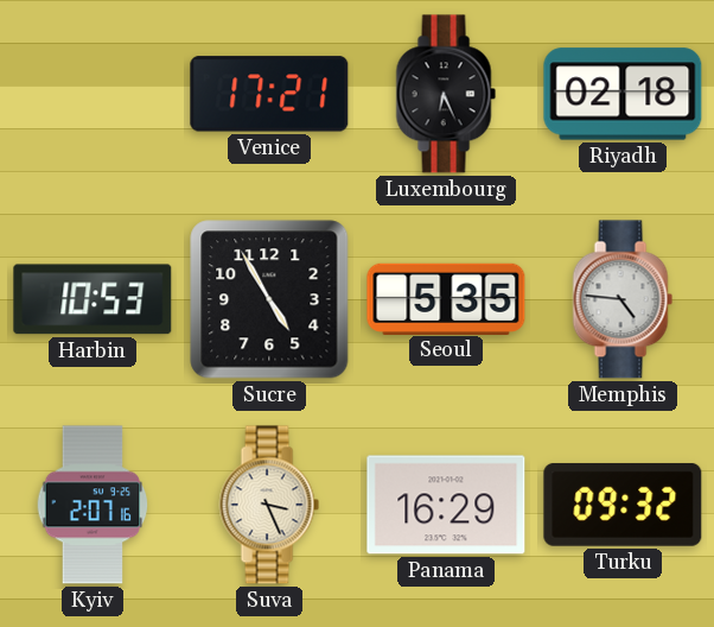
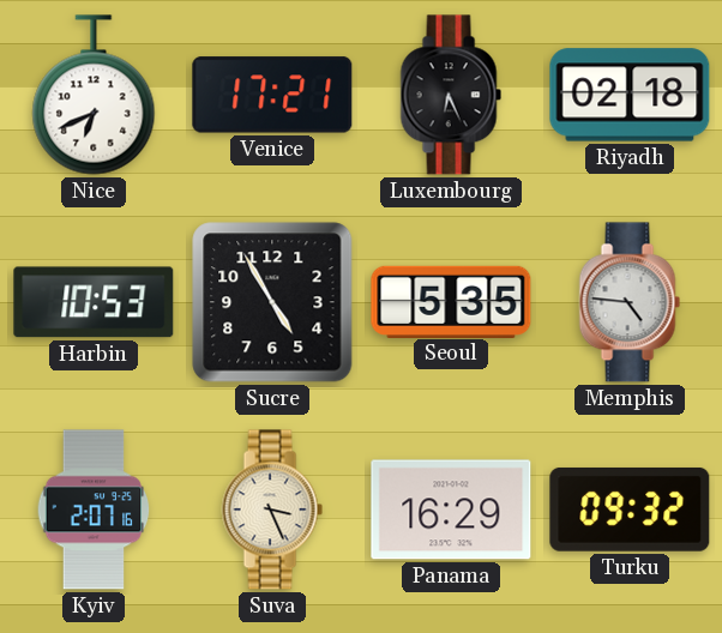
Nice: none -> 6:41
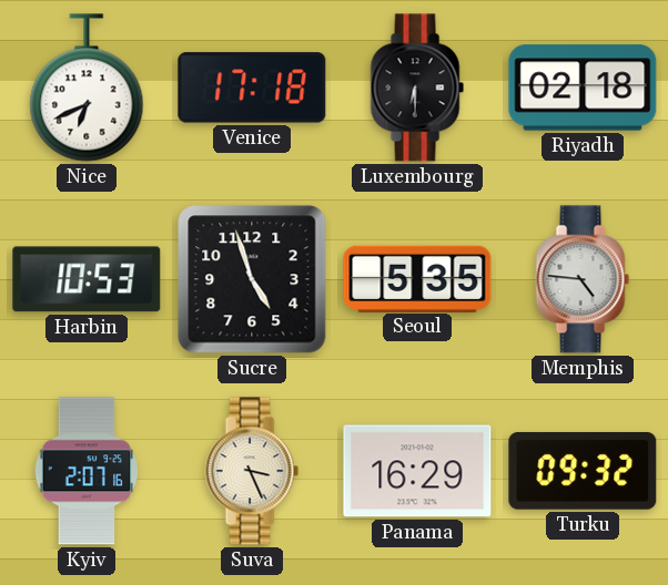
Venice: 17:21 -> 17:18
Luxembourg: 6:26 -> 6:30
Sucre: 4:55 -> 4:57
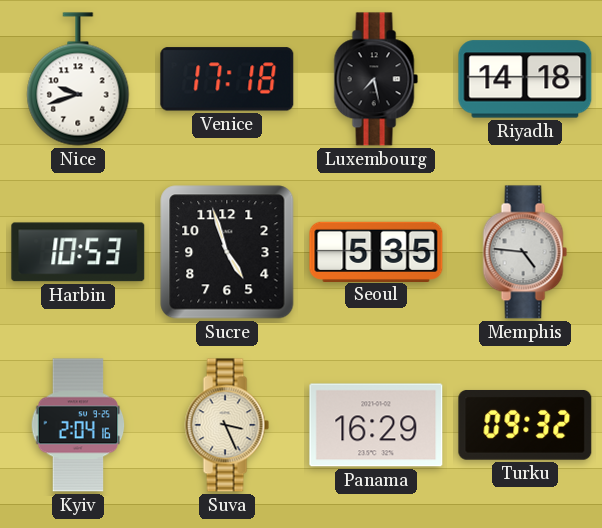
Nice: 6:41 -> 9:42
Luxembourg: 6:30 -> 7:28
Riyadh: 02:18 -> 14:18
Kyiv: 2:07 -> 2:04
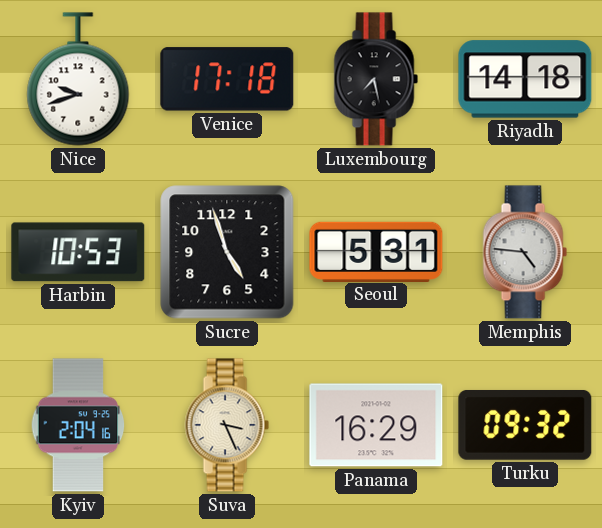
Seoul: 5:35 -> 5:31
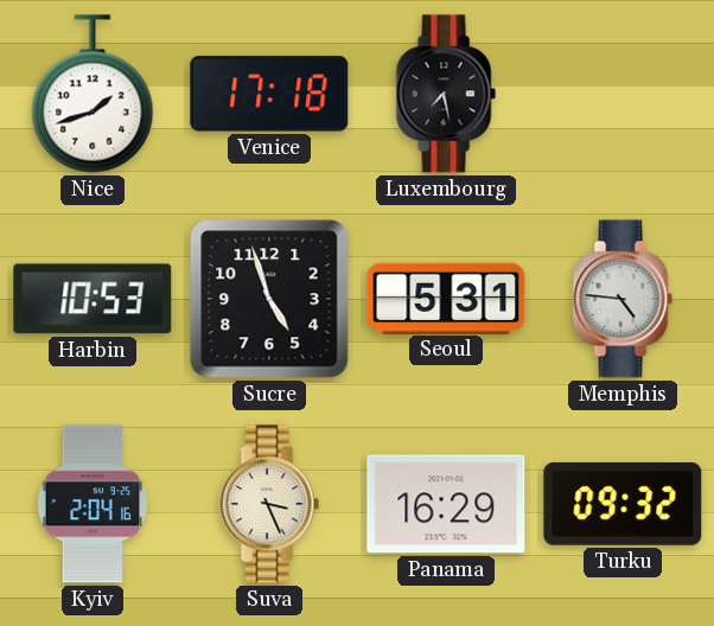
Nice: 9:42 -> 1:42
Riyadh: 14:18 -> none
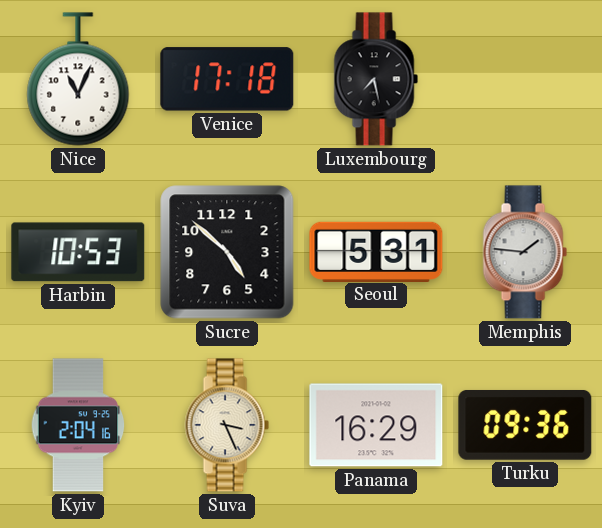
Nice: 1:42 -> 11:04
Sucre: 4:57 -> 4:52
Memphis: 4:46 -> 1:46
Turku: 09:32 -> 09:36
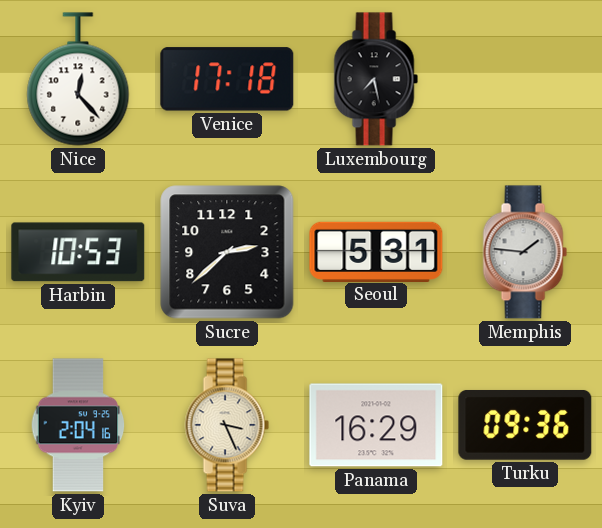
Nice: 11:04 -> 12:23
Sucre: 4:52 -> 2:38
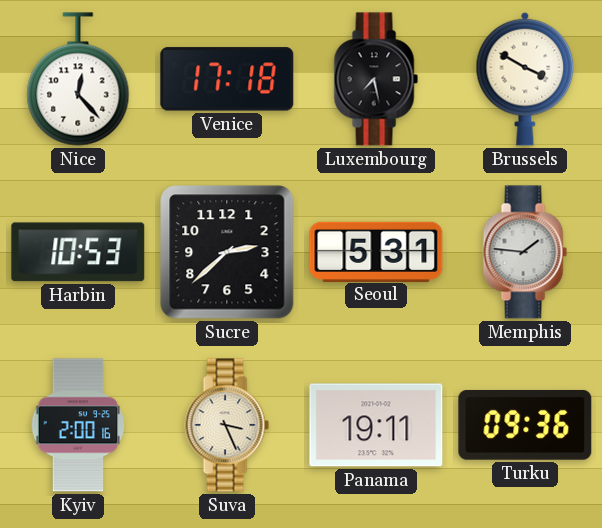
Brussels: none -> 3:50
Kyiv: 2:04 -> 2:00
Panama: 16:29 -> 19:11
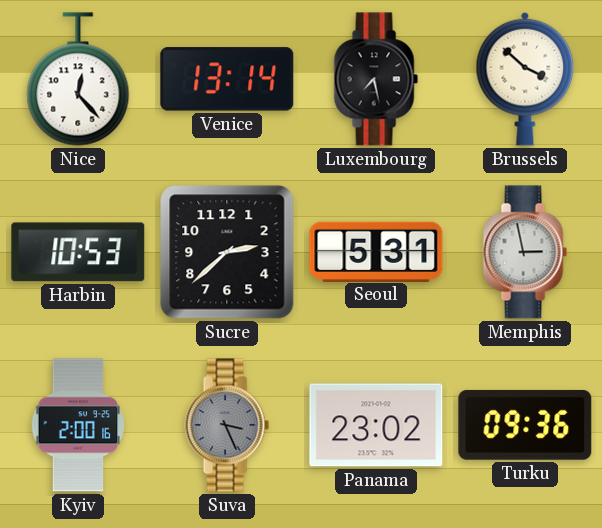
Venice: 17:18 -> 13:14
Brussels: 3:50 -> 3:52
Memphis: 1:46 -> 2:58
Suva dial: cream -> grey
Panama: 19:11 -> 23:02
